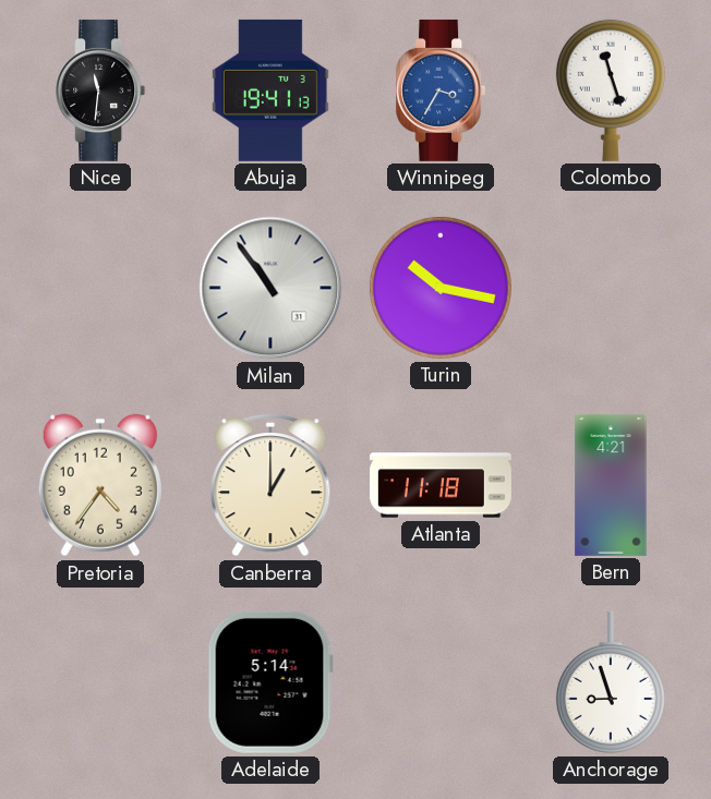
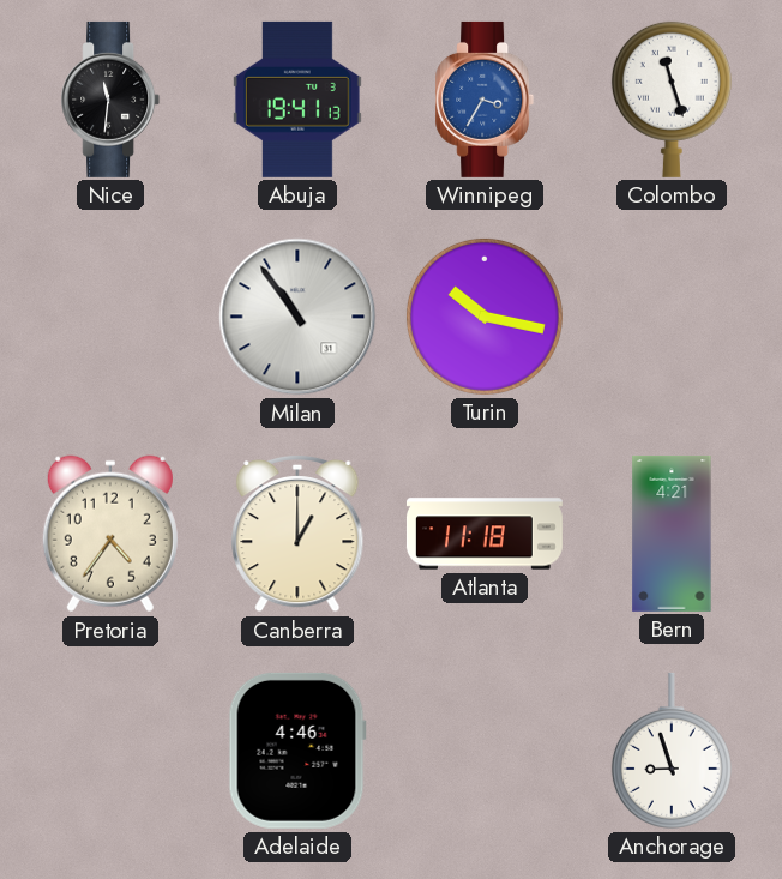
Adelaide: 5:14 -> 4:46
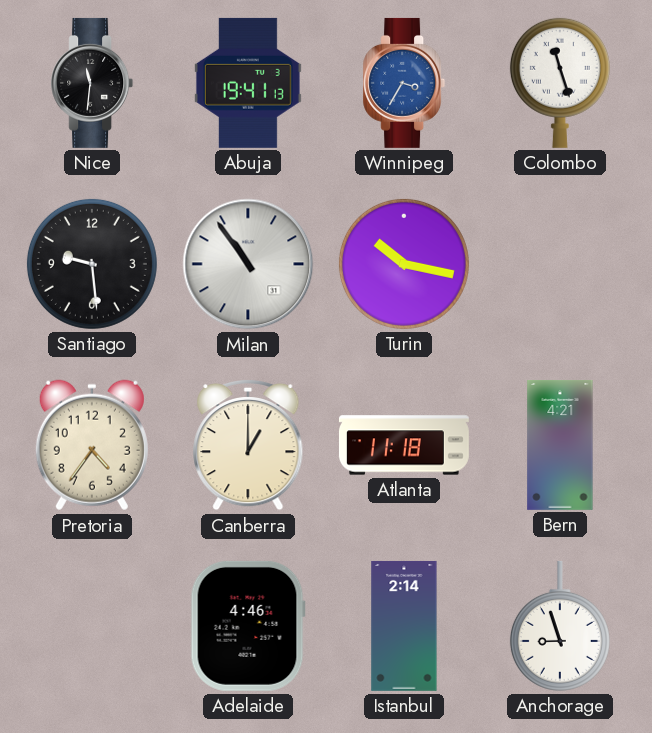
Santiago: none -> 9:29
Istanbul: none -> 2:14
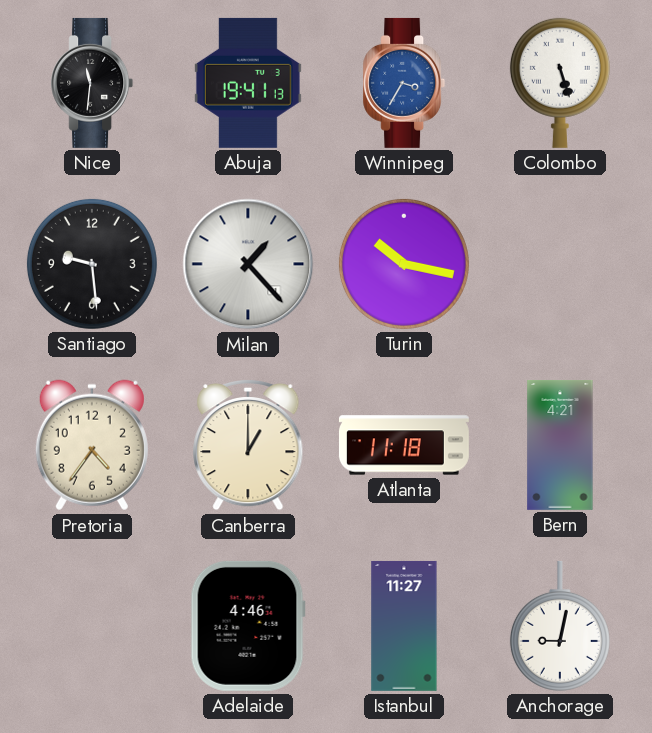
Colombo: 11:27 -> 5:27
Milan: 10:54 -> 1:23
Istanbul: 2:14 -> 11:27
Anchorage: 8:57 -> 9:02
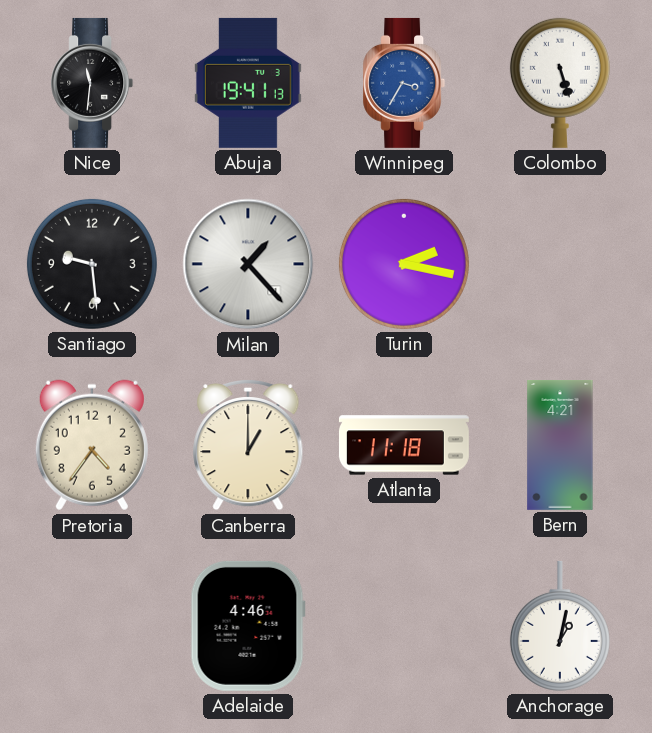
Turin: 10:17 -> 2:17
Istanbul: 11:27 -> none
Anchorage: 9:02 -> 1:02
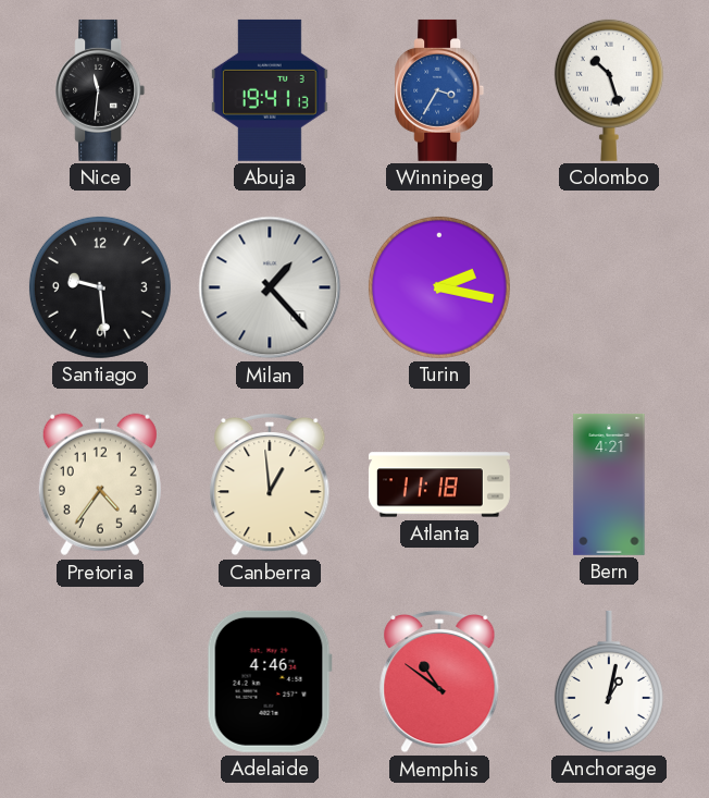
Colombo: 5:27 -> 10:27
Canberra: 1:00 -> 12:59
Memphis: none -> 10:51
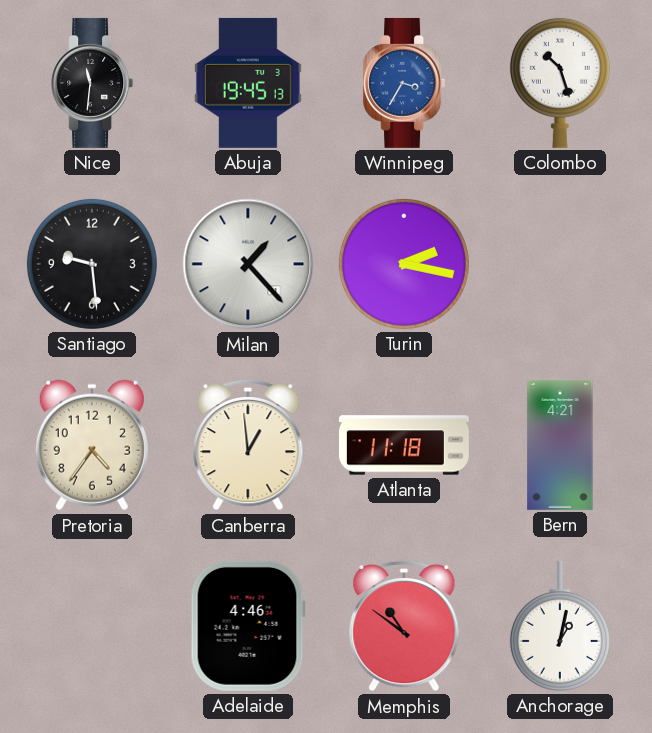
Abuja: 19:41 -> 19:45
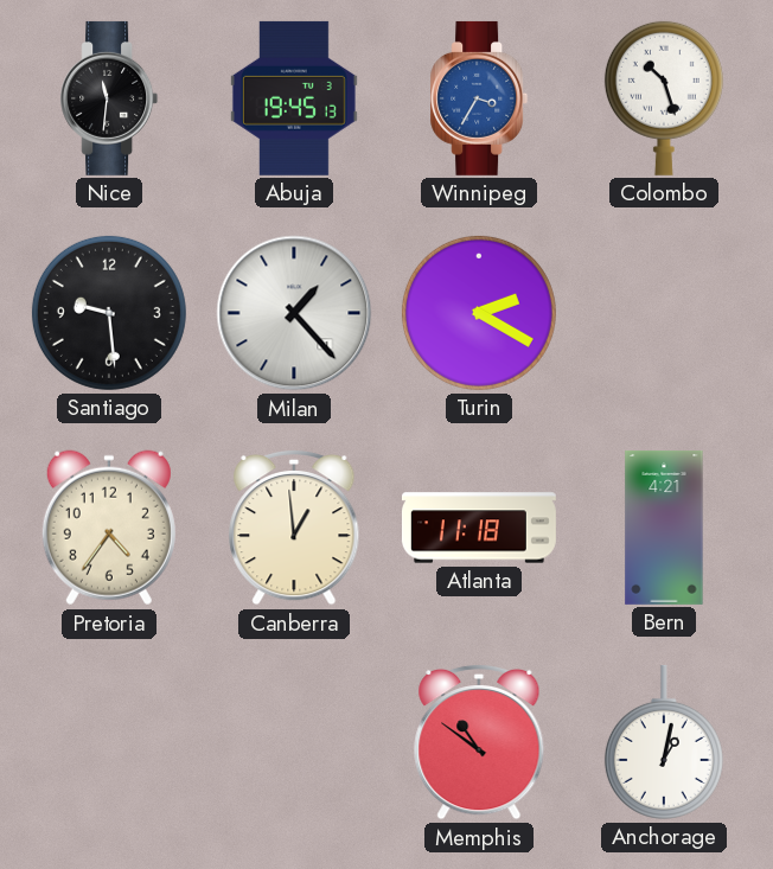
Turin: 2:17 -> 2:20
Adelaide: 4:46 -> none
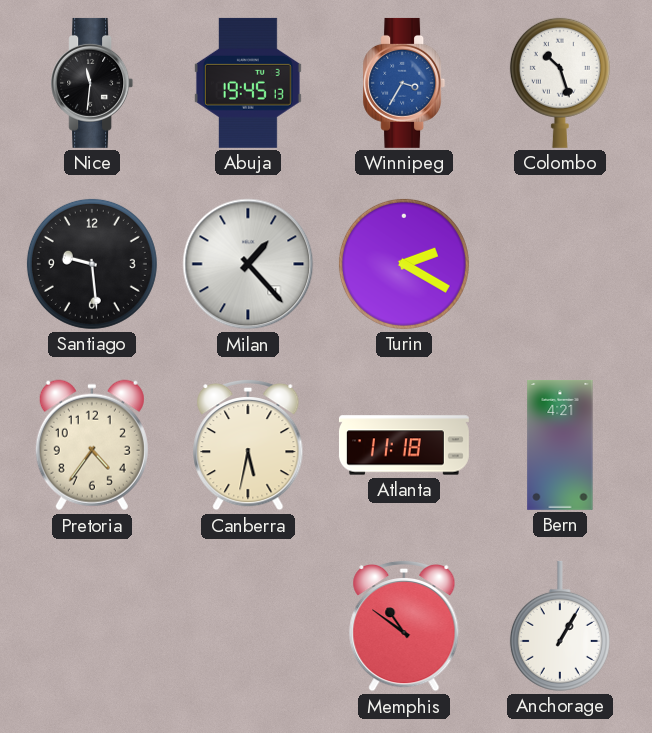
Canberra: 12:59 -> 5:32
Anchorage: 1:02 -> 1:05
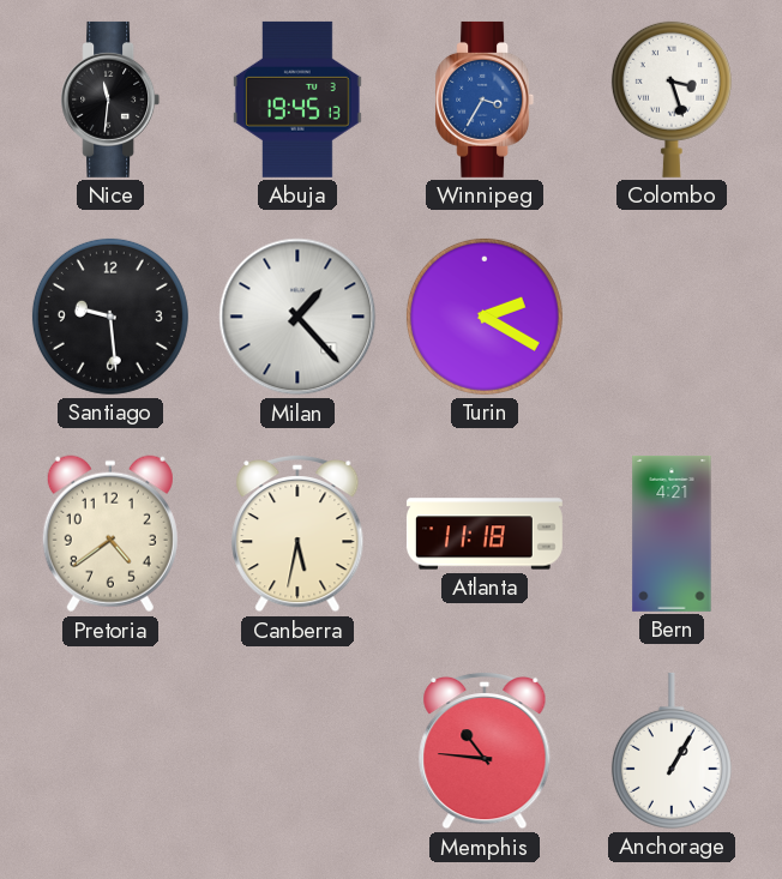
Colombo: 10:27 -> 3:27
Pretoria: 4:36 -> 4:39
Memphis: 10:51 -> 10:46
